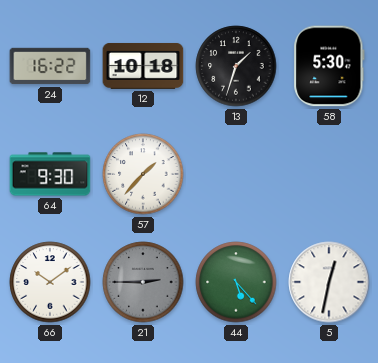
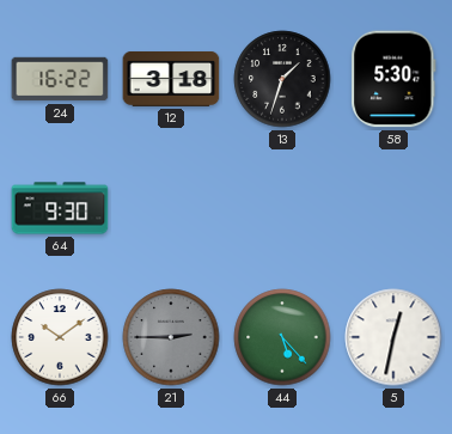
12: 10:18 -> 3:18
57: 1:37 -> none
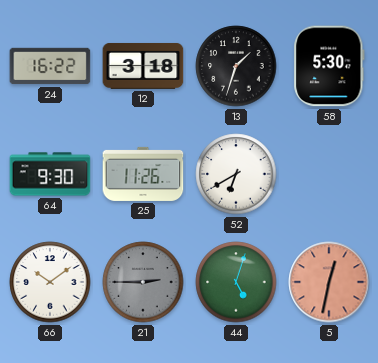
25: none -> 11:26
52: none -> 6:40
44: 5:23 -> 5:03
5 dial: white -> salmon
